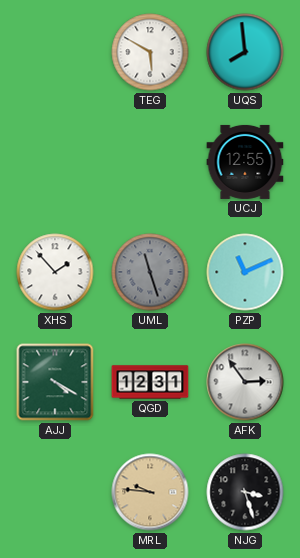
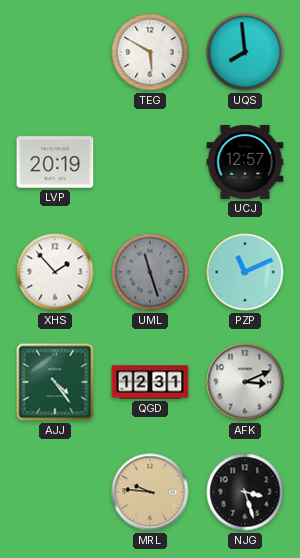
LVP: none -> 20:19
UCJ: 12:55 -> 12:57
AJJ: 4:20 -> 4:24
AFK: 2:54 -> 3:11
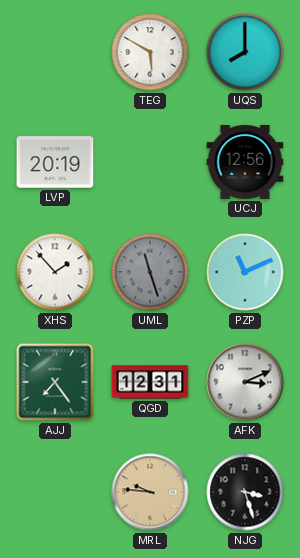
UQS: 7:59 -> 8:00
UCJ: 12:57 -> 12:56
AJJ: 4:24 -> 7:24
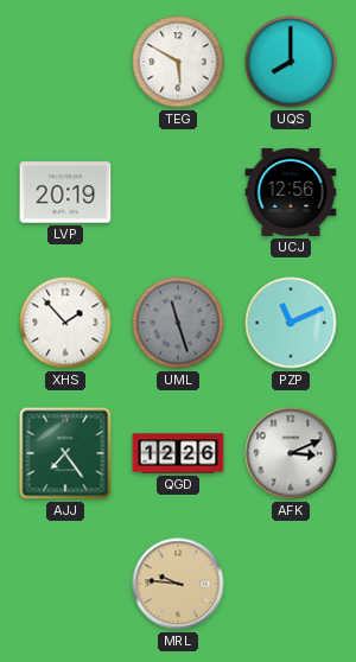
QGD: 12:31 -> 12:26
NJG: 3:27 -> none
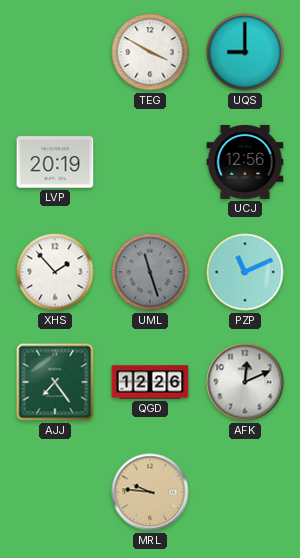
TEG: 5:50 -> 3:50
UQS: 8:00 -> 9:00
AFK: 3:11 -> 12:11
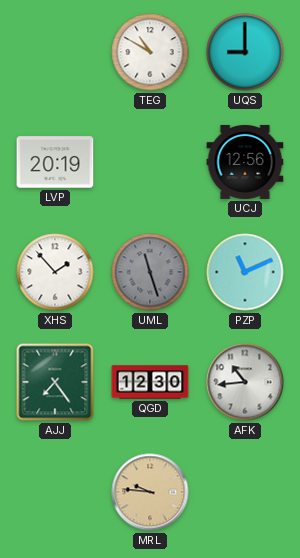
TEG: 3:50 -> 10:50
QGD: 12:26 -> 12:30
AFK: 12:11 -> 10:44
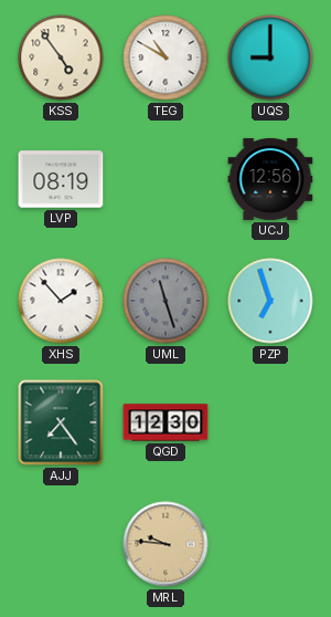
KSS: none -> 4:54
LVP: 20:19 -> 08:19
PZP: 11:11 -> 6:57
AFK: 10:44 -> none
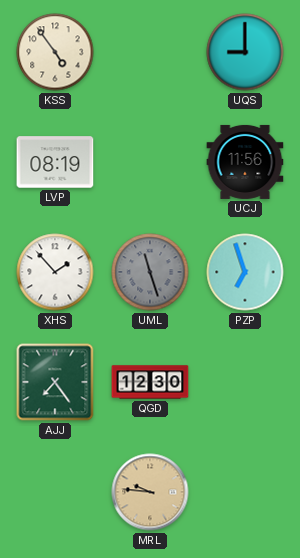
TEG: 10:50 -> none
UCJ: 12:56 -> 11:56
